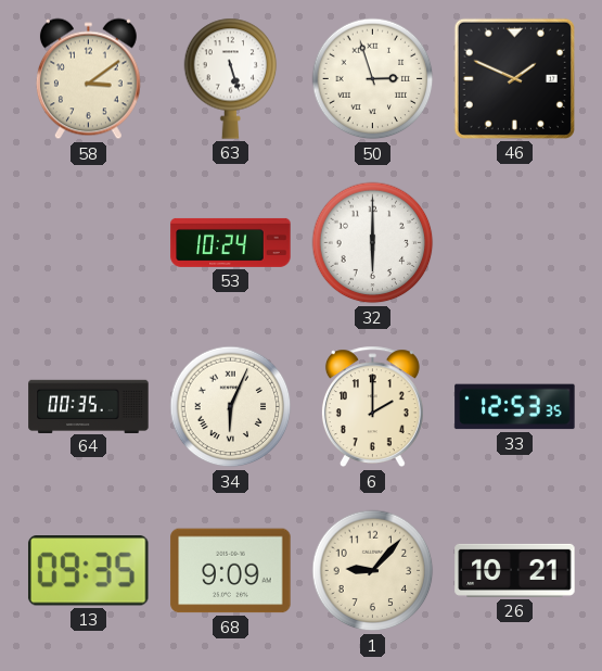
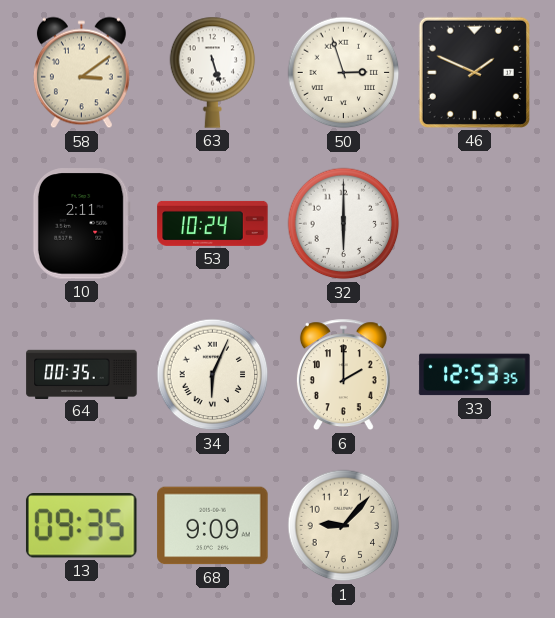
10: none -> 2:11
26: 10:21 -> none
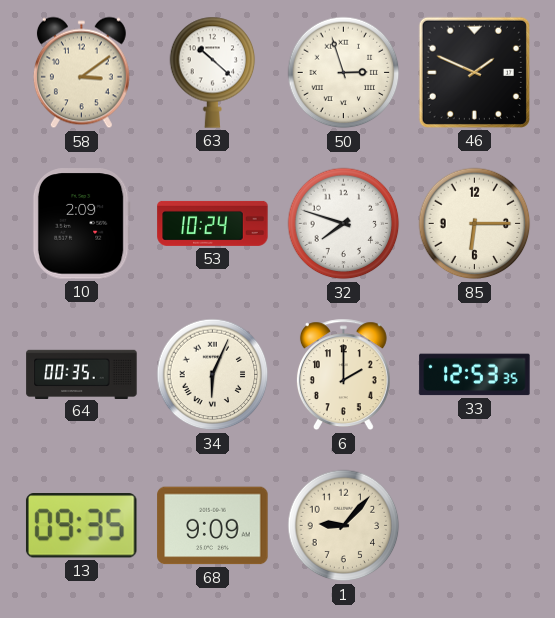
63: 5:27 -> 10:22
10: 2:11 -> 2:09
32: 6:00 -> 7:48
85: none -> 6:15
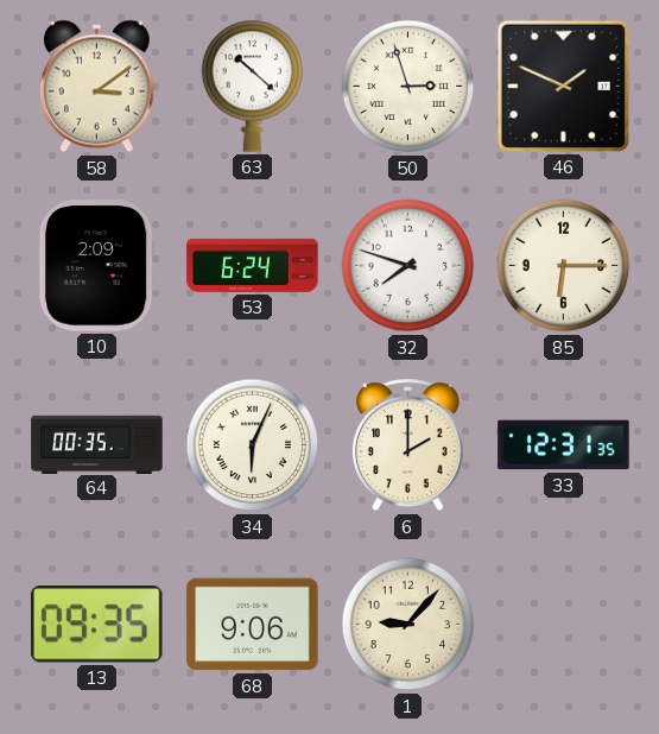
53: 10:24 -> 6:24
33: 12:53 -> 12:31
68: 9:09 -> 9:06
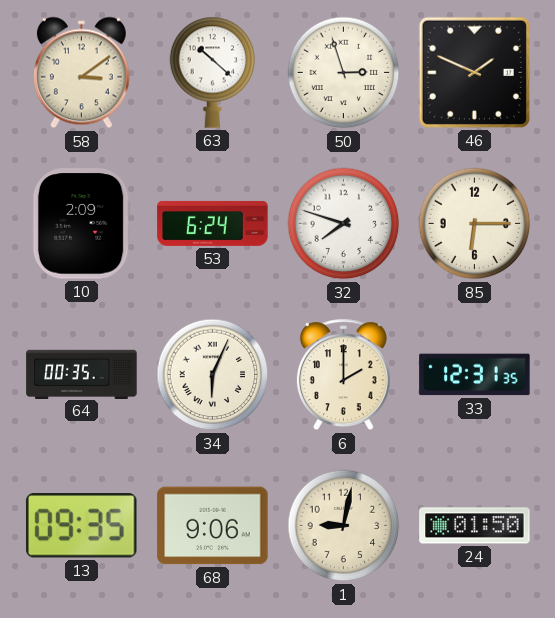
1: 9:07 -> 9:02
24: none -> 01:50
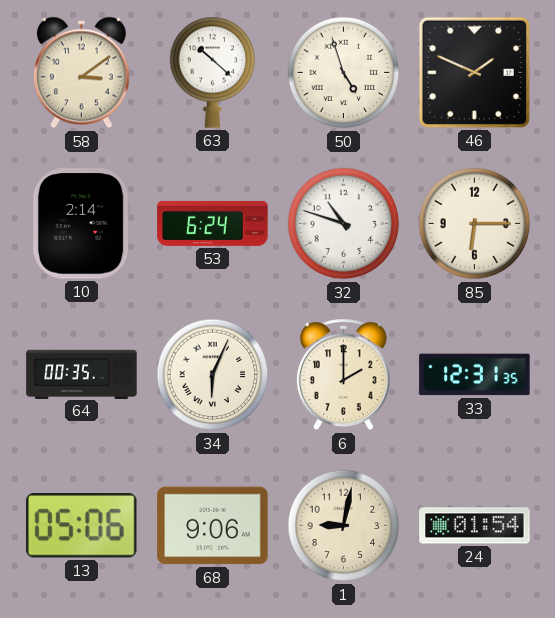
50: 2:57 -> 4:57
10: 2:09 -> 2:14
32: 7:48 -> 10:48
13: 09:35 -> 05:06
24: 01:50 -> 01:54
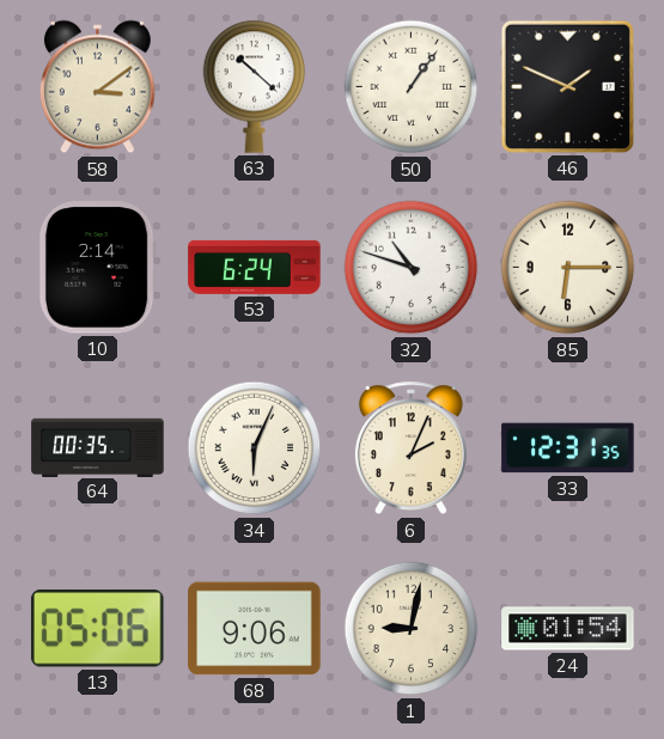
50: 4:57 -> 1:06
6: 2:00 -> 2:04
